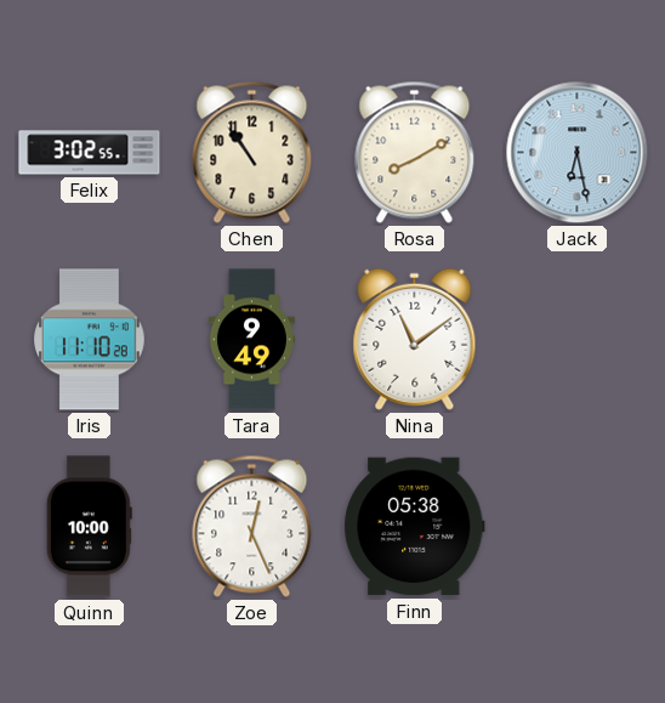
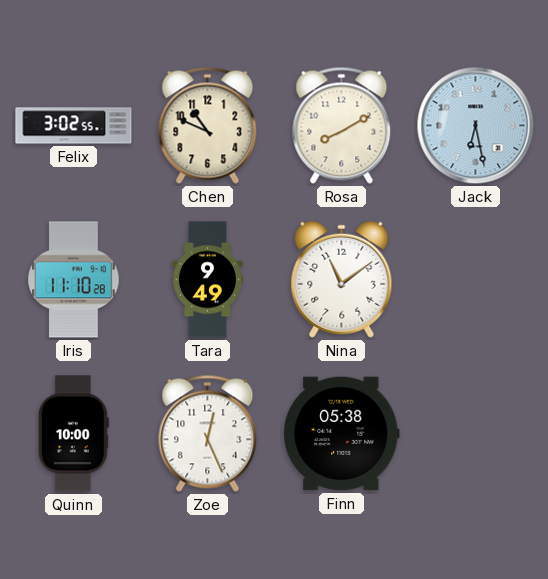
Chen: 10:54 -> 10:49
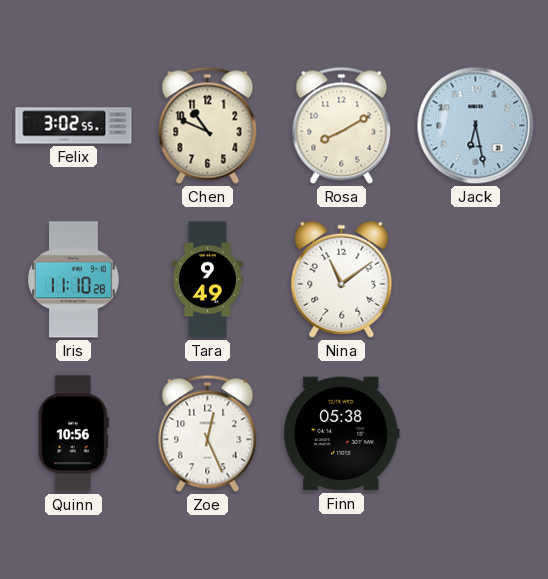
Quinn: 10:00 -> 10:56
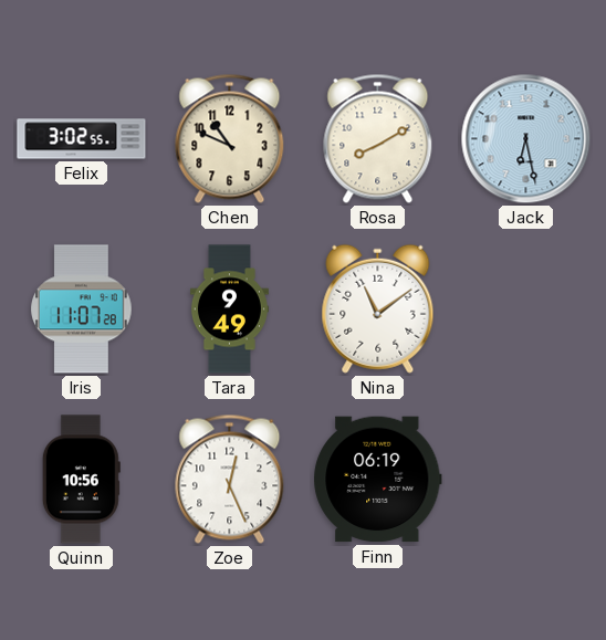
Iris: 11:10 -> 11:07
Finn: 05:38 -> 06:19
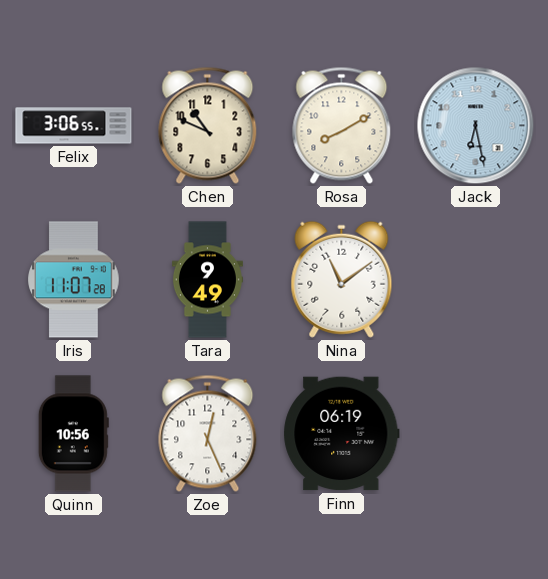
Felix: 3:02 -> 3:06
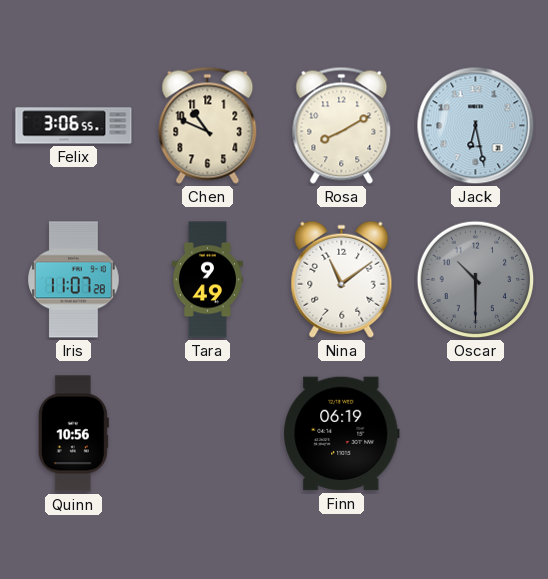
Oscar: none -> 10:30
Zoe: 12:26 -> none
